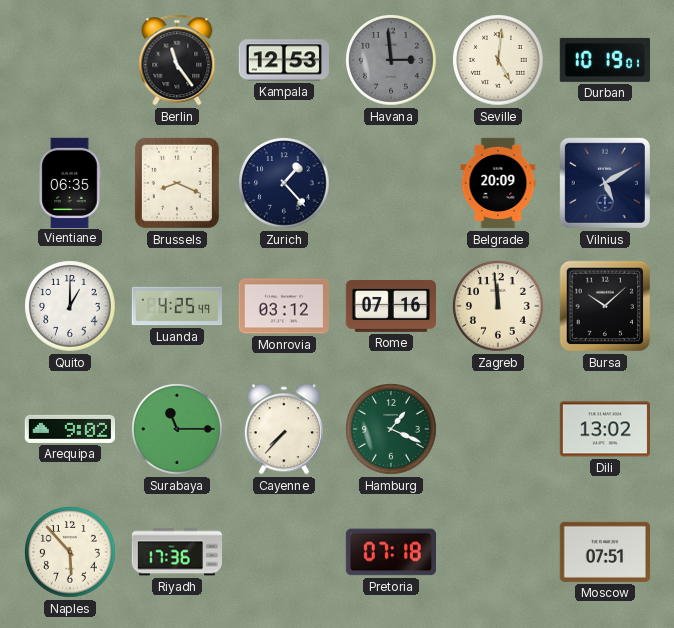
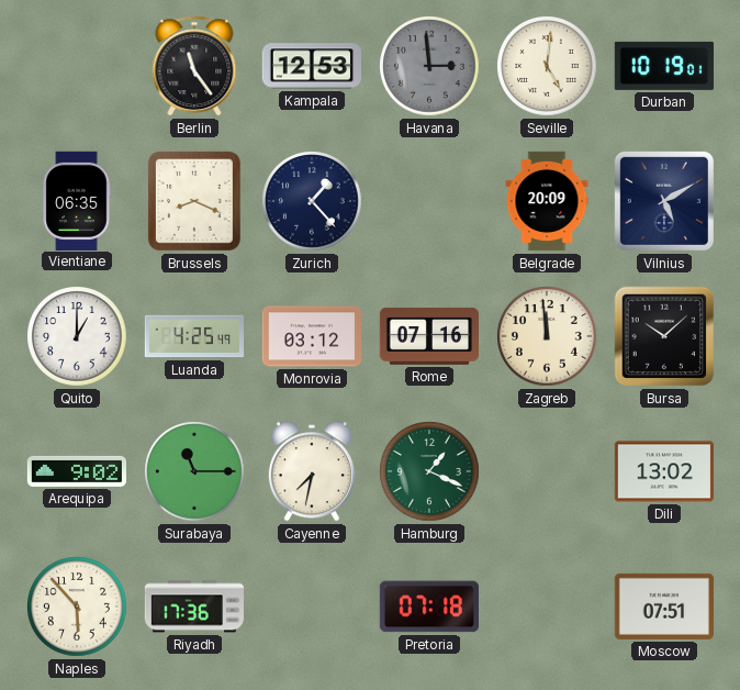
Cayenne: 7:37 -> 7:32
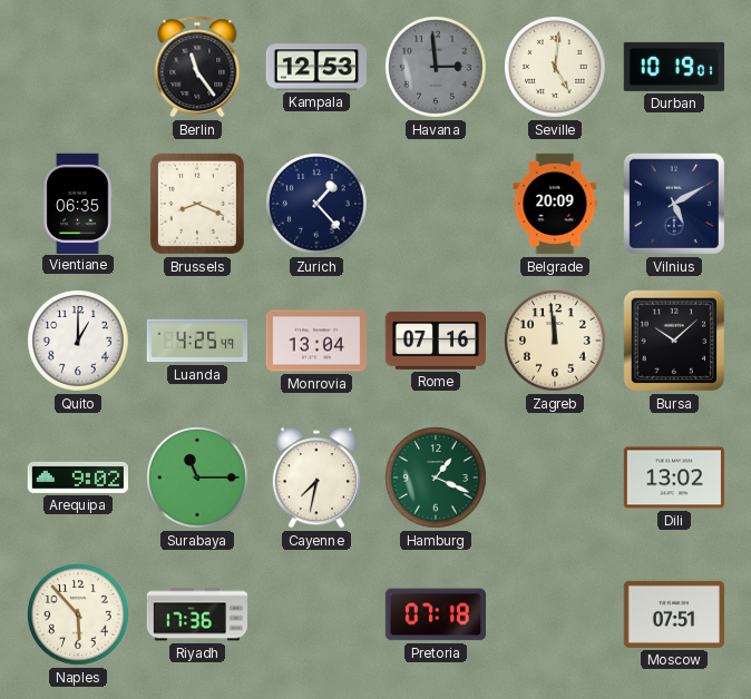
Monrovia: 03:12 -> 13:04
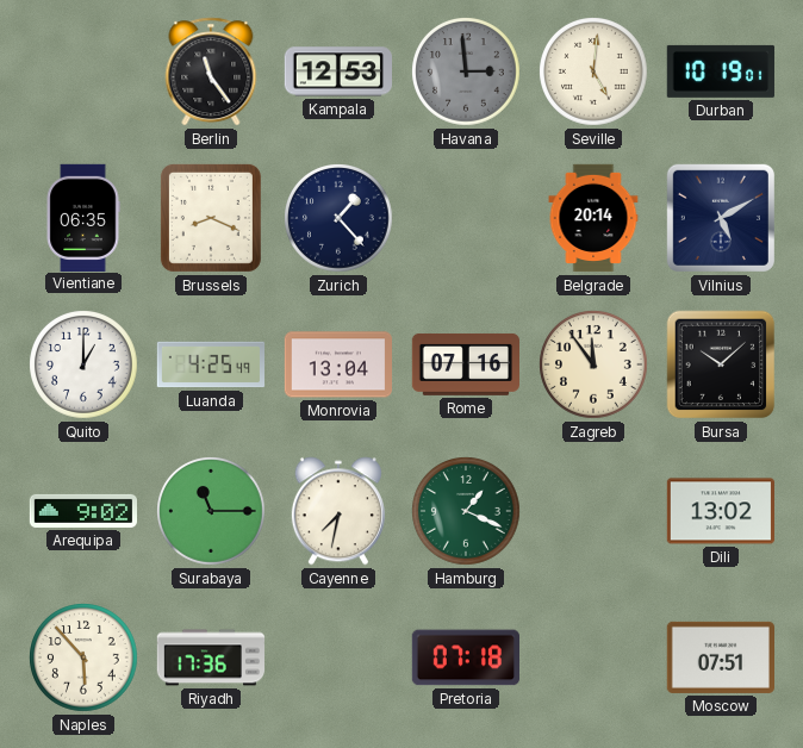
Belgrade: 20:09 -> 20:14
Zagreb: 11:59 -> 11:54
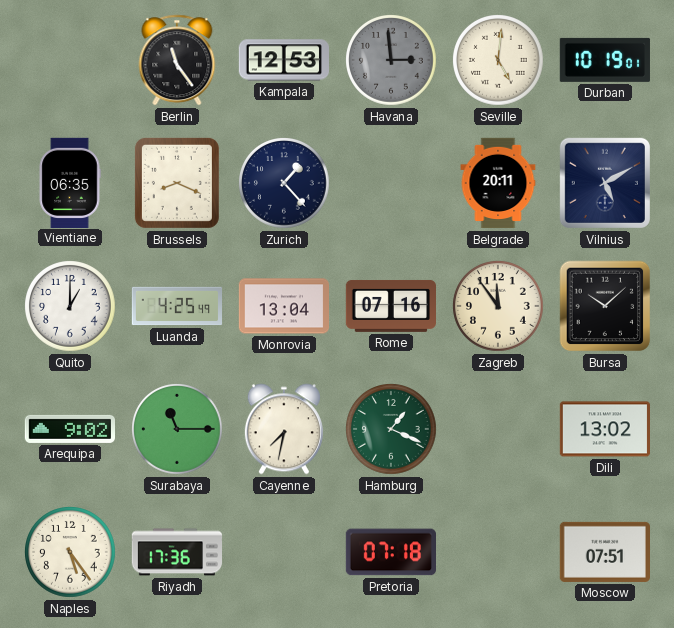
Belgrade: 20:14 -> 20:11
Naples: 5:53 -> 5:24
